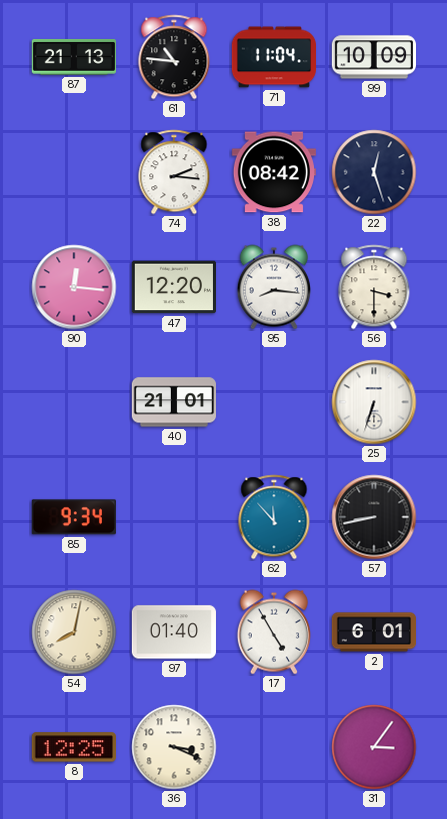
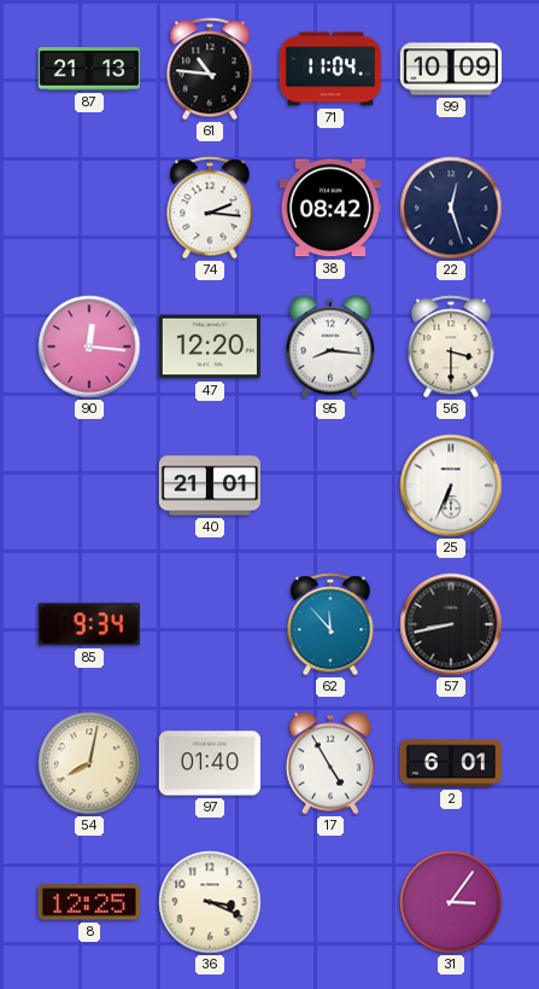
25: 6:33 -> 6:34
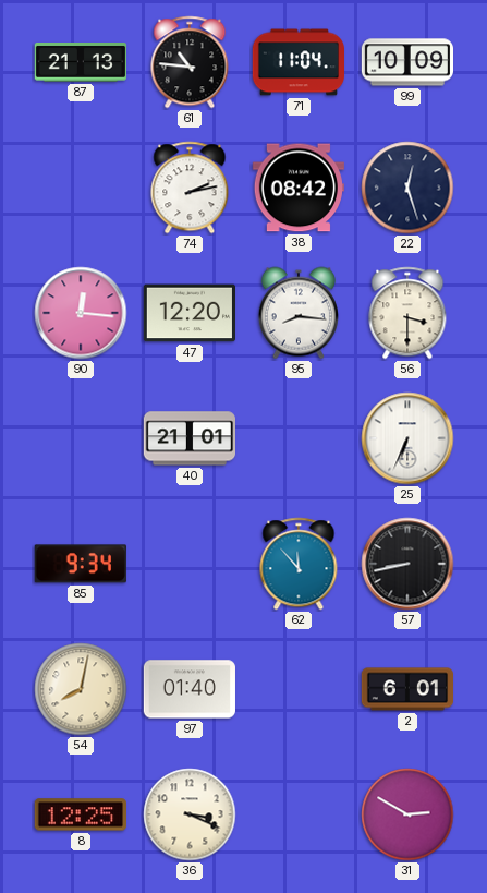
74: 2:16 -> 2:13
17: 4:55 -> none
31: 3:06 -> 2:50
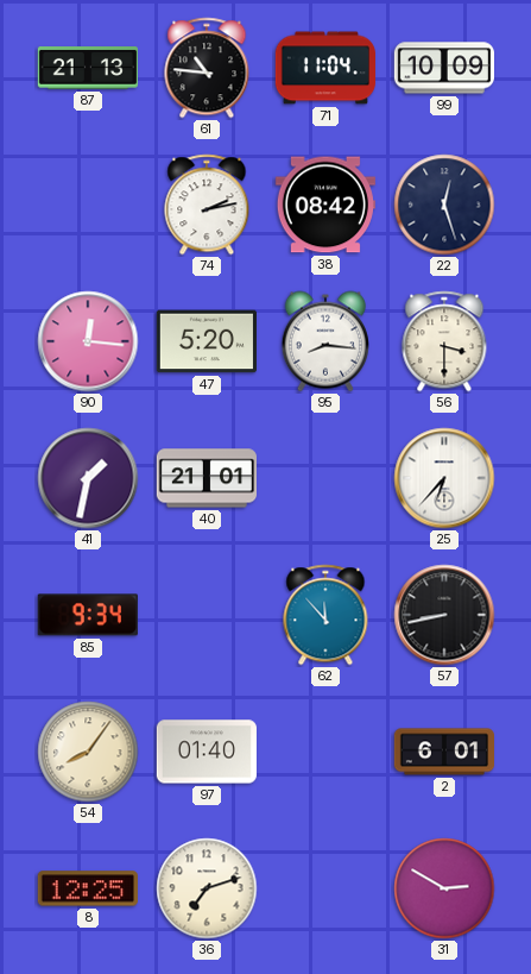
47: 12:20 -> 5:20
41: none -> 1:32
25: 6:34 -> 6:37
54: 8:02 -> 8:06
36: 3:19 -> 7:12
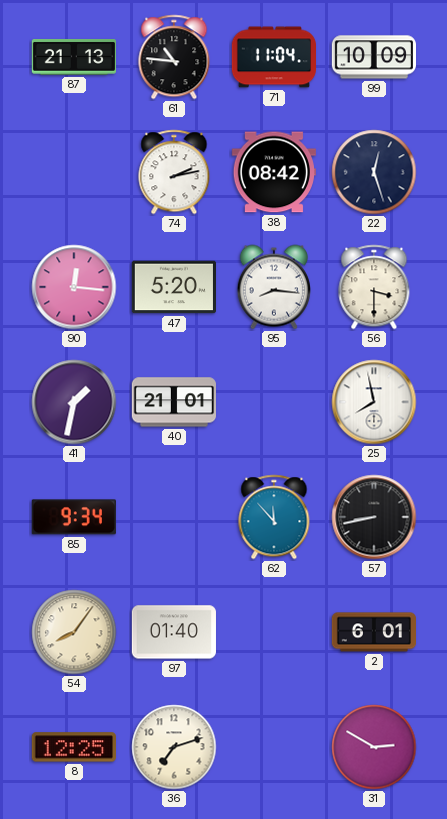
25: 6:37 -> 7:58
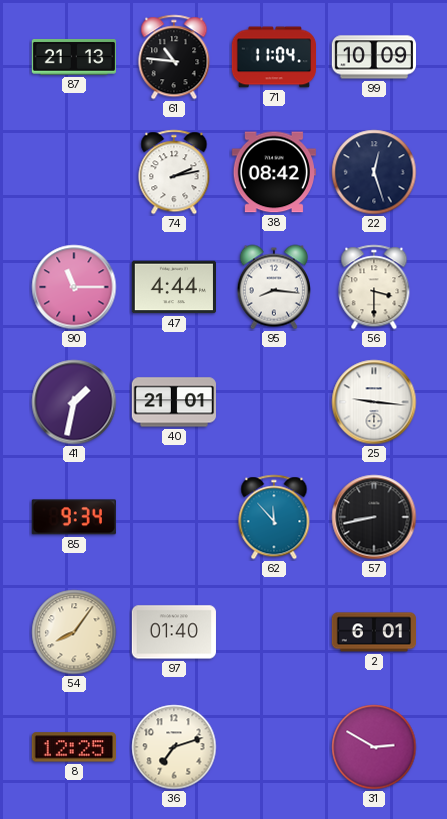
90: 12:16 -> 11:15
47: 5:20 -> 4:44
25: 7:58 -> 9:16
